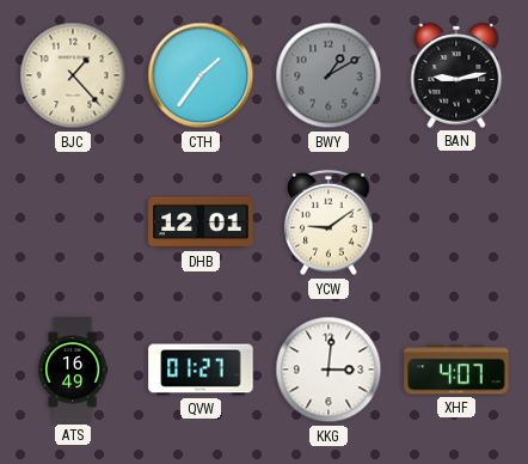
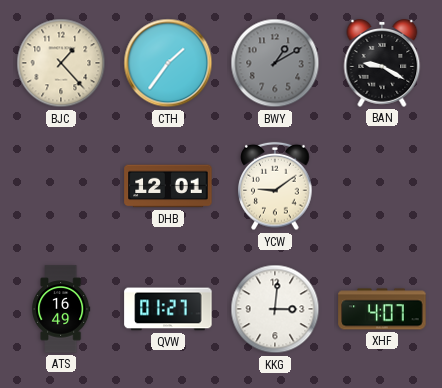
BAN: 9:13 -> 9:20
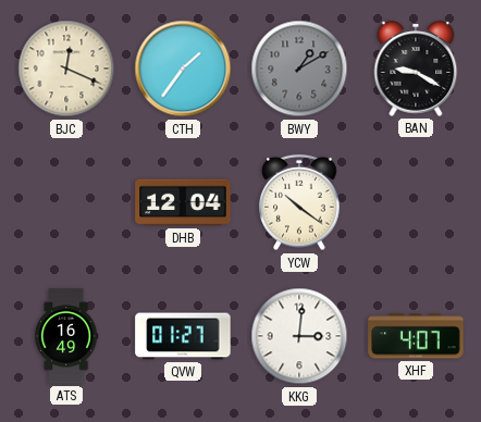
BJC: 1:23 -> 12:19
DHB: 12:01 -> 12:04
YCW: 9:09 -> 10:21
